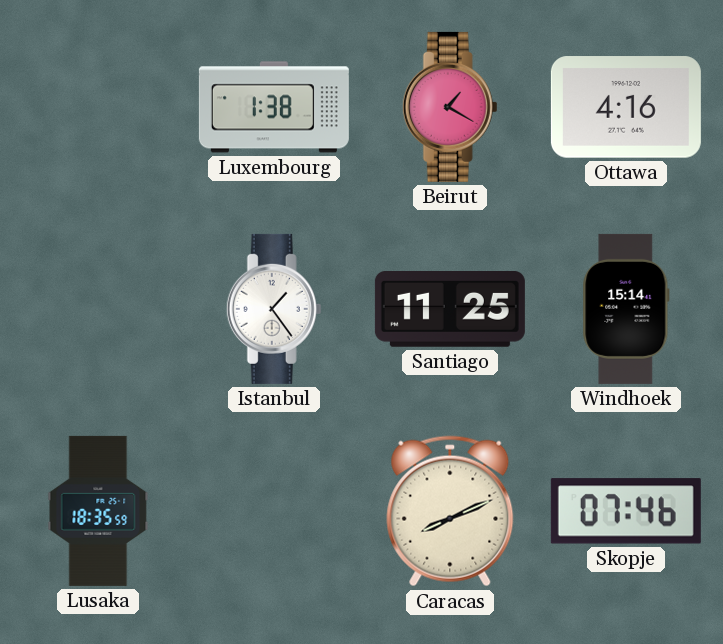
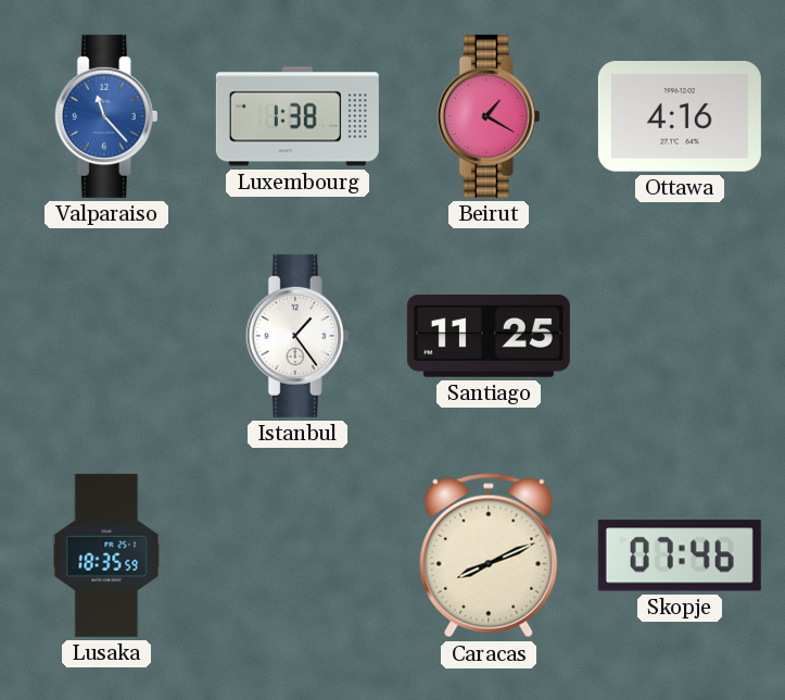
Valparaiso: none -> 11:23
Windhoek: 15:14 -> none
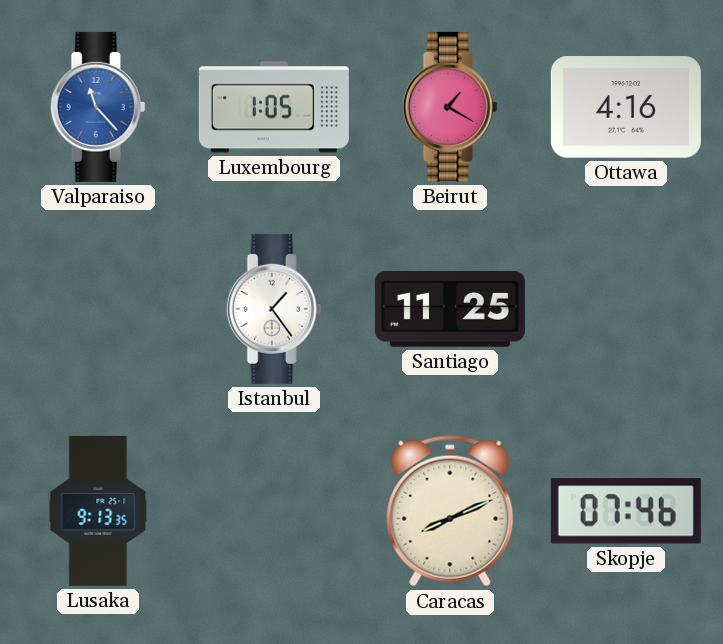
Luxembourg: 1:38 -> 1:05
Lusaka: 18:35 -> 9:13
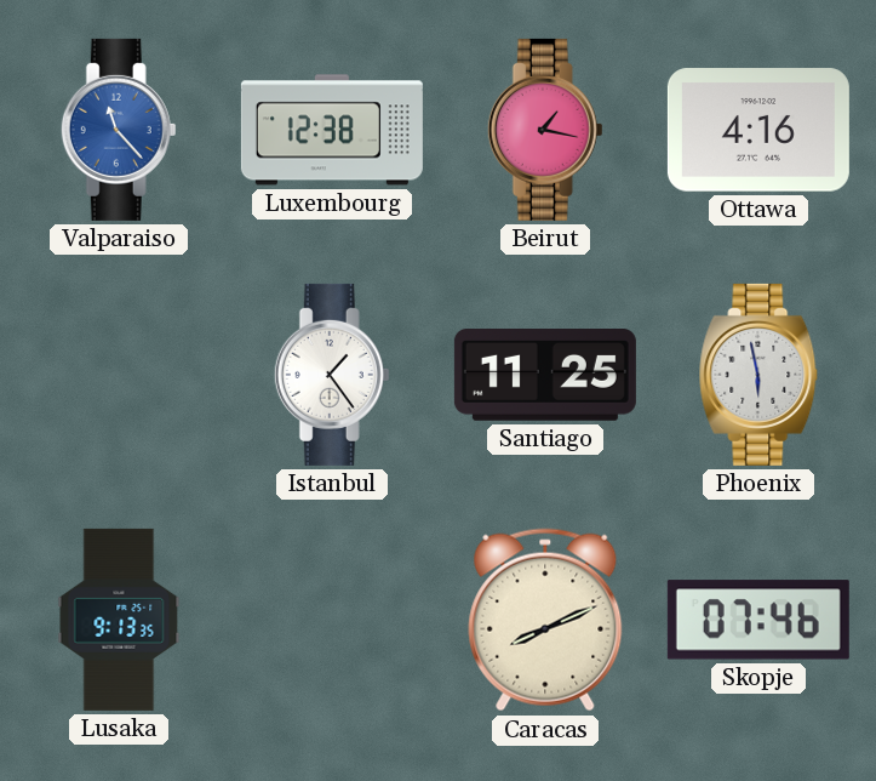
Luxembourg: 1:05 -> 12:38
Beirut: 1:20 -> 1:17
Phoenix: none -> 5:58
